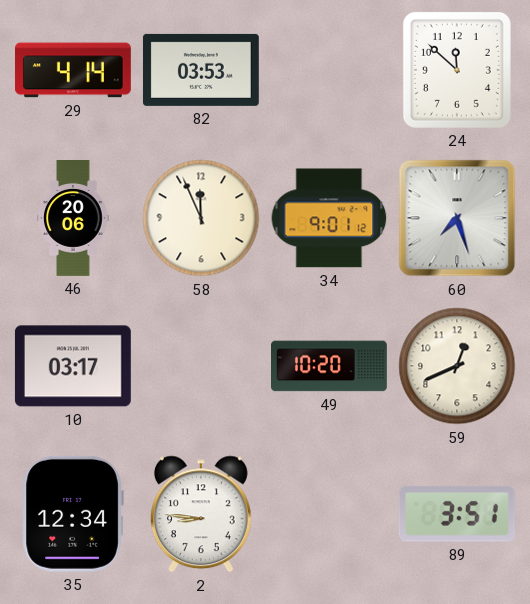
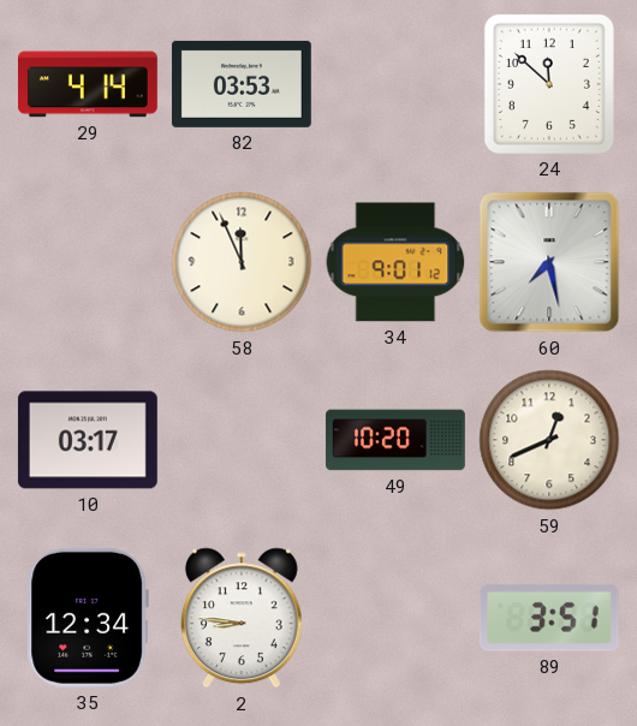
46: 20:06 -> none
60: 7:27 -> 7:28
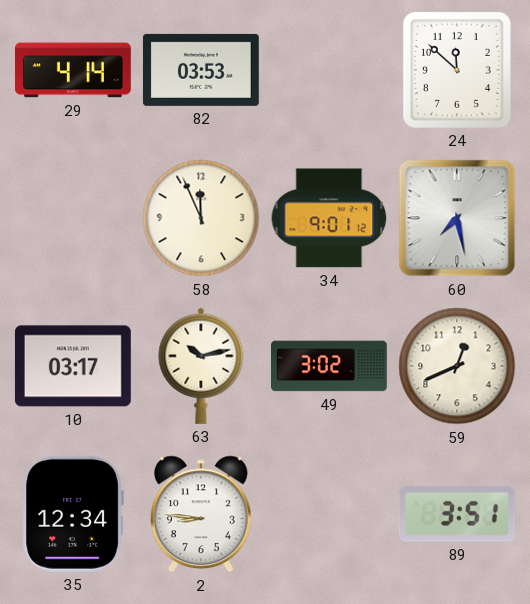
63: none -> 10:13
49: 10:20 -> 3:02
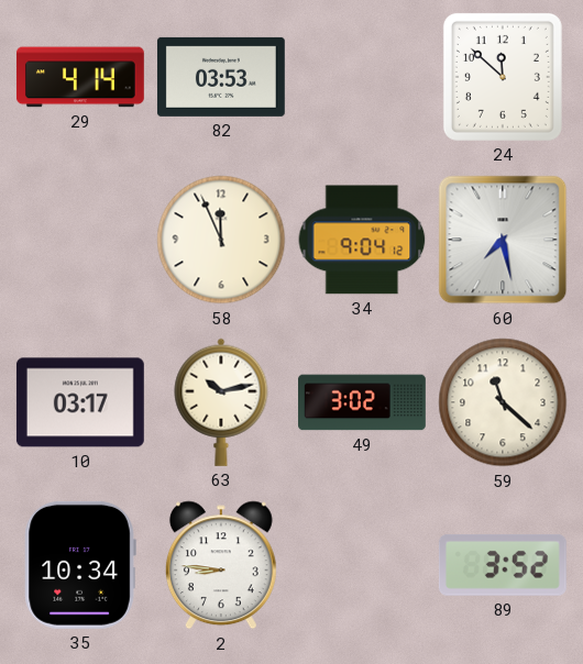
34: 9:01 -> 9:04
59: 12:41 -> 11:22
35: 12:34 -> 10:34
89: 3:51 -> 3:52
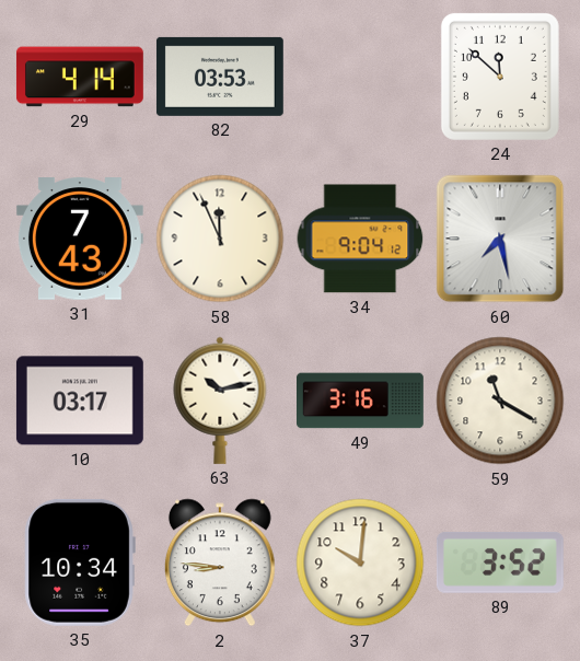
31: none -> 7:43
49: 3:02 -> 3:16
59: 11:22 -> 11:20
37: none -> 10:01
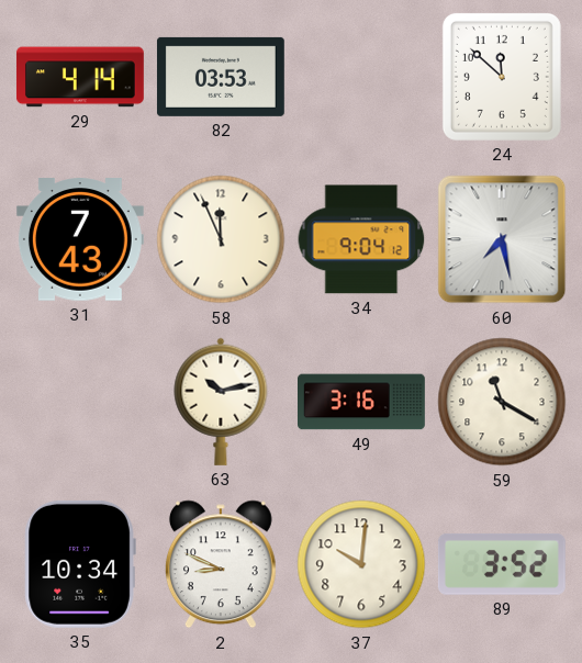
10: 03:17 -> none
2: 8:46 -> 8:49
